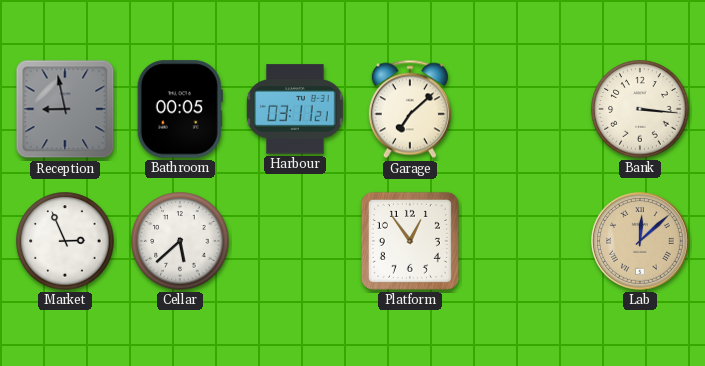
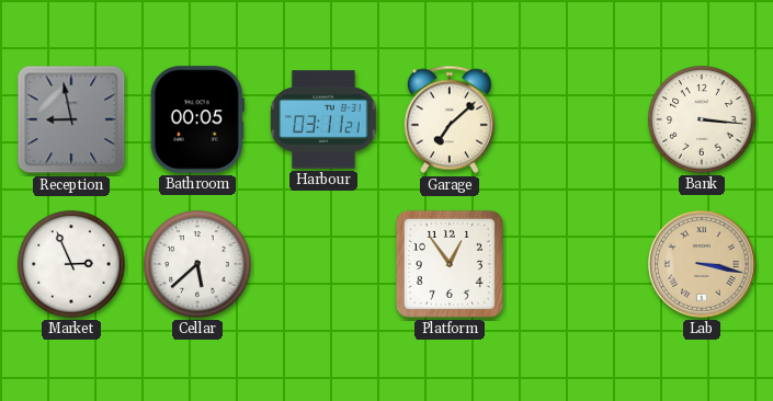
Lab: 12:08 -> 3:17
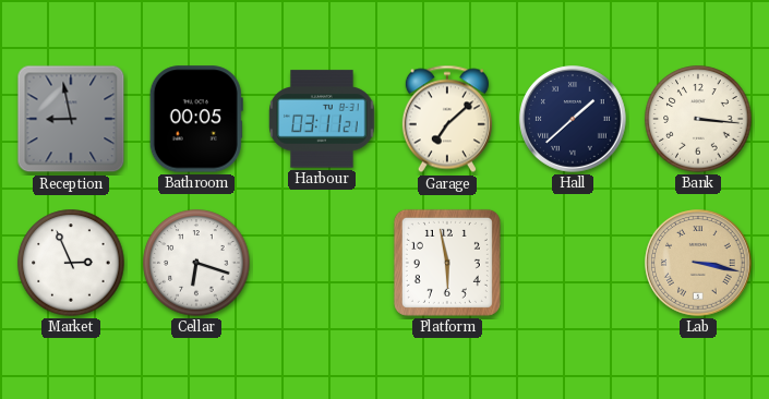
Hall: none -> 1:38
Cellar: 5:38 -> 6:18
Platform: 12:54 -> 5:58
